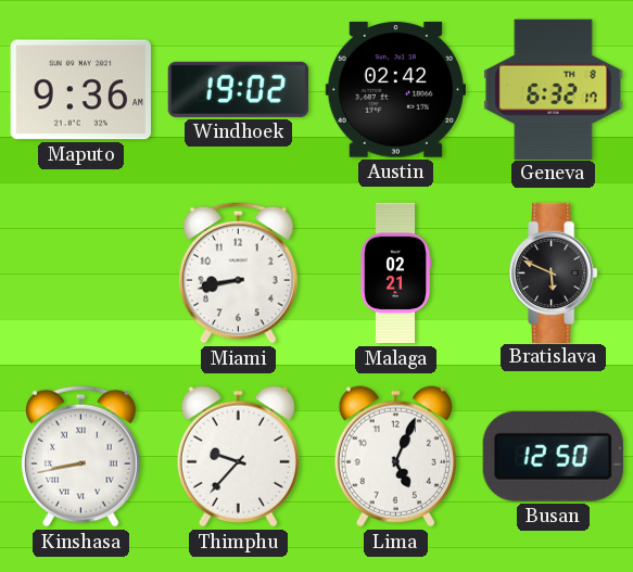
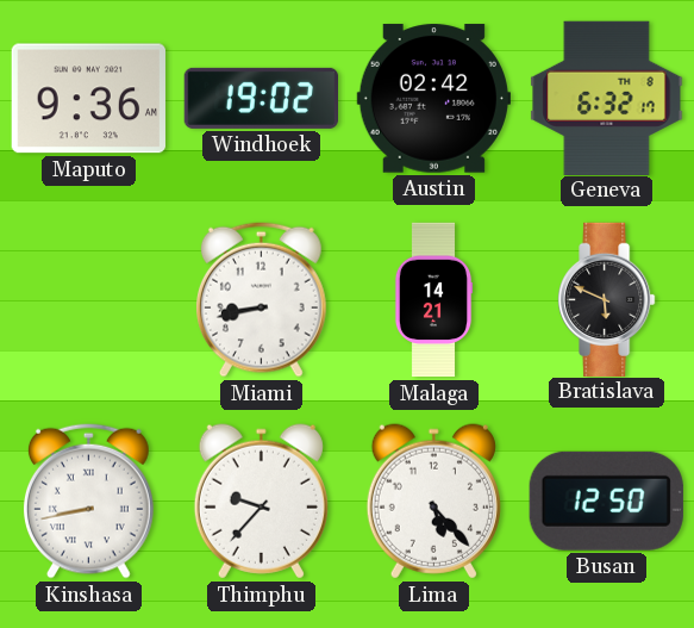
Malaga: 02:21 -> 14:21
Lima: 5:04 -> 5:23
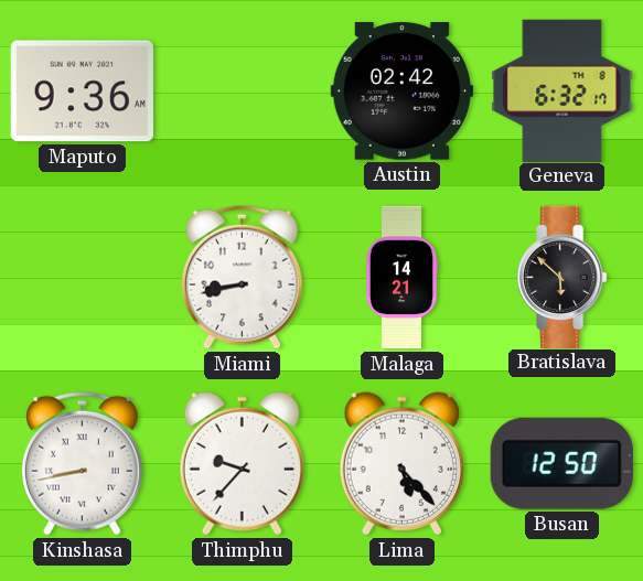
Windhoek: 19:02 -> none
Bratislava: 5:49 -> 5:52
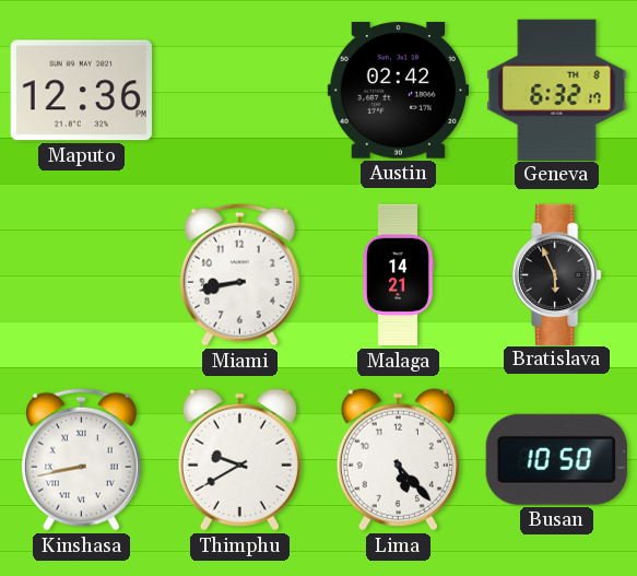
Maputo: 9:36 -> 12:36
Bratislava: 5:52 -> 5:56
Thimphu: 9:37 -> 9:40
Busan: 12:50 -> 10:50
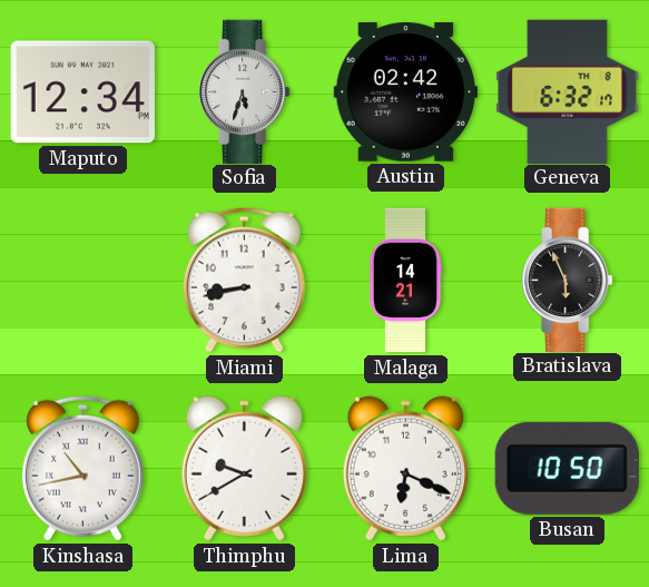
Maputo: 12:36 -> 12:34
Sofia: none -> 5:33
Kinshasa: 8:43 -> 10:43
Lima: 5:23 -> 6:19
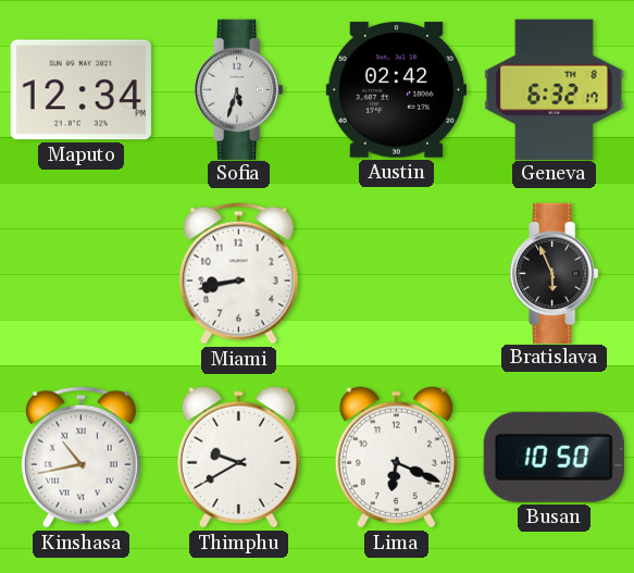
Malaga: 14:21 -> none
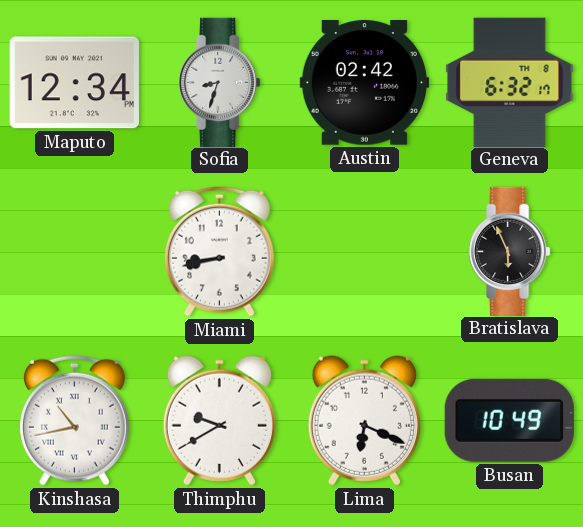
Sofia: 5:33 -> 8:33
Busan: 10:50 -> 10:49
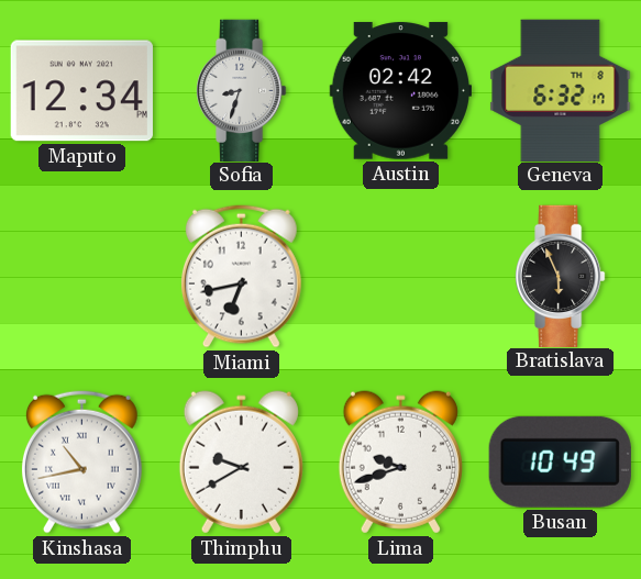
Miami: 8:43 -> 6:43
Lima: 6:19 -> 9:42
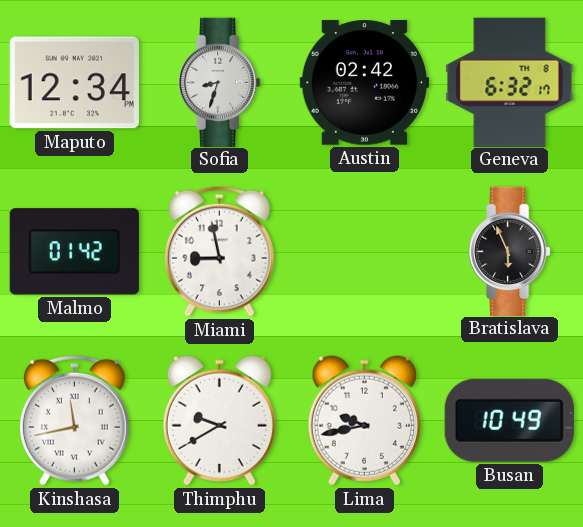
Malmo: none -> 01:42
Miami: 6:43 -> 8:58
Kinshasa: 10:43 -> 11:43
Lima: 9:42 -> 9:43
